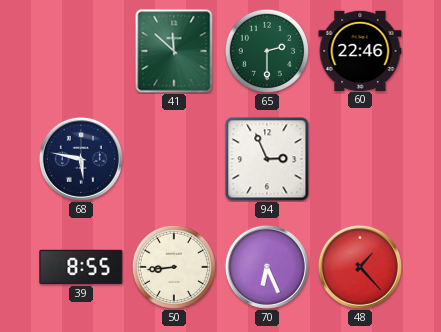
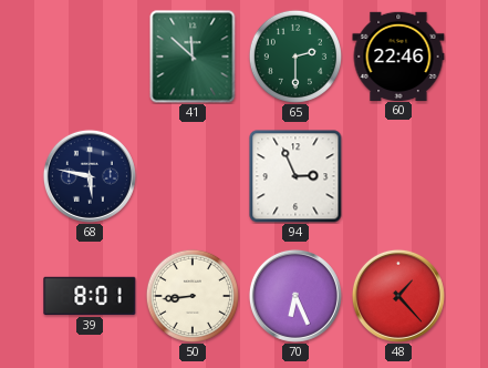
39: 8:55 -> 8:01
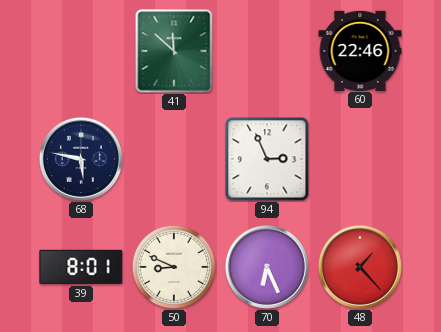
65: 2:30 -> none
50: 8:44 -> 8:49
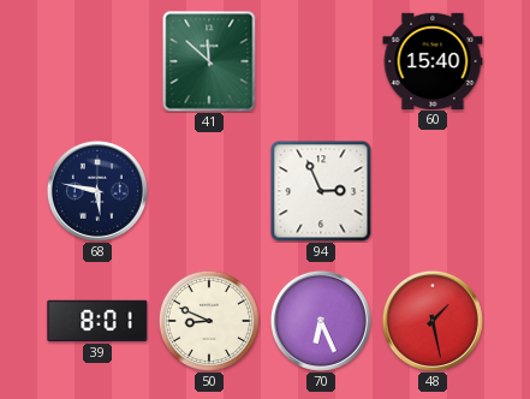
60: 22:46 -> 15:40
48: 1:23 -> 1:28
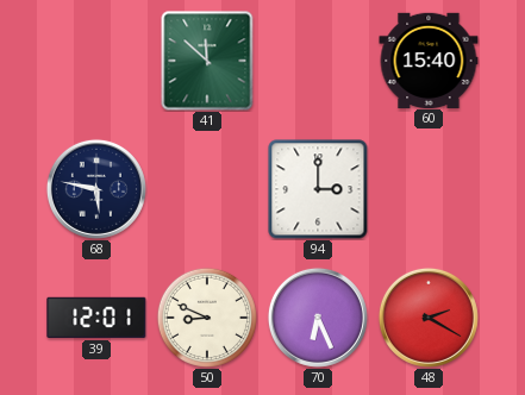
94: 2:56 -> 3:00
39: 8:01 -> 12:01
48: 1:28 -> 2:20
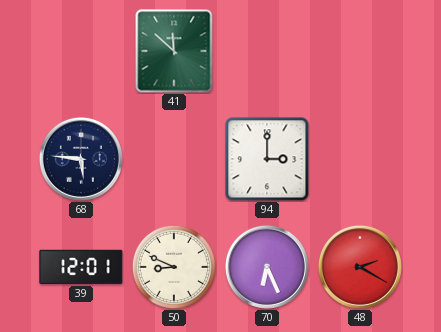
60: 15:40 -> none
68: 5:47 -> 5:46
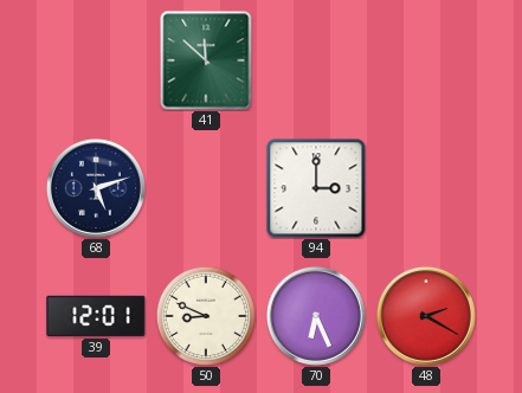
68: 5:46 -> 5:12
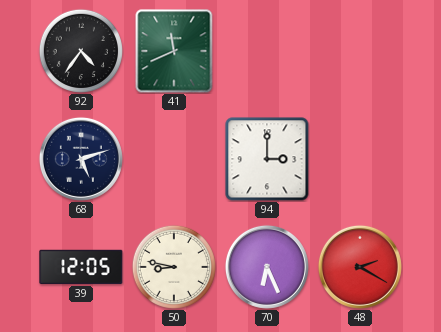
92: none -> 4:36
41: 11:52 -> 11:41
39: 12:01 -> 12:05
50: 8:49 -> 8:47
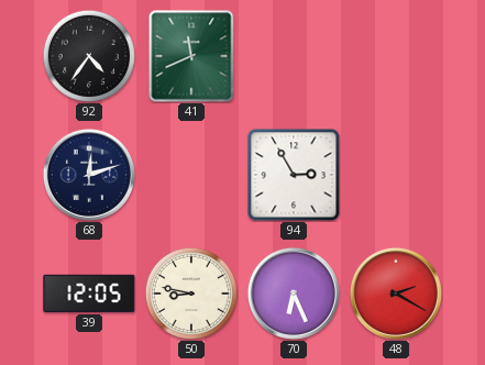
68: 5:12 -> 12:12
94: 3:00 -> 2:55
